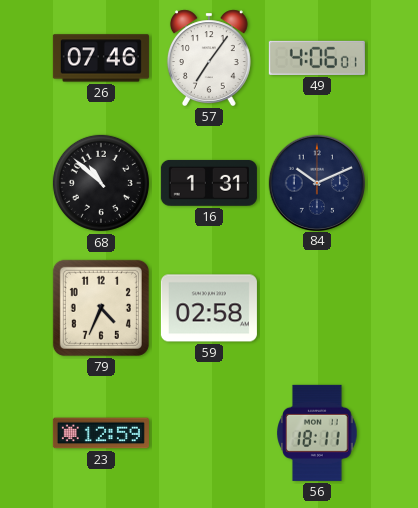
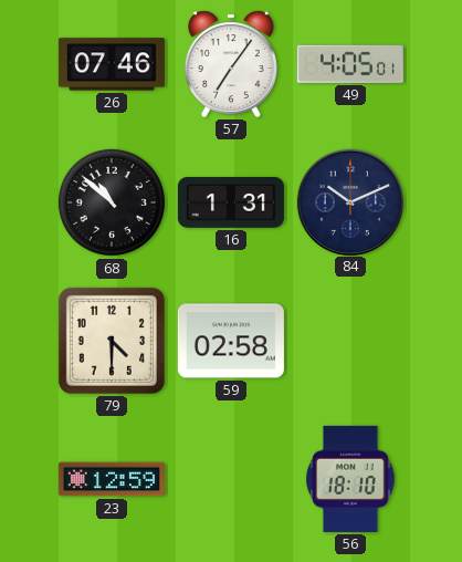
49: 4:06 -> 4:05
79: 4:34 -> 4:30
56: 18:11 -> 18:10
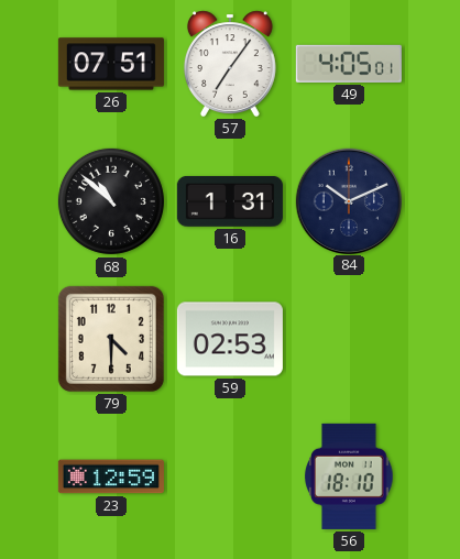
26: 07:46 -> 07:51
59: 02:58 -> 02:53
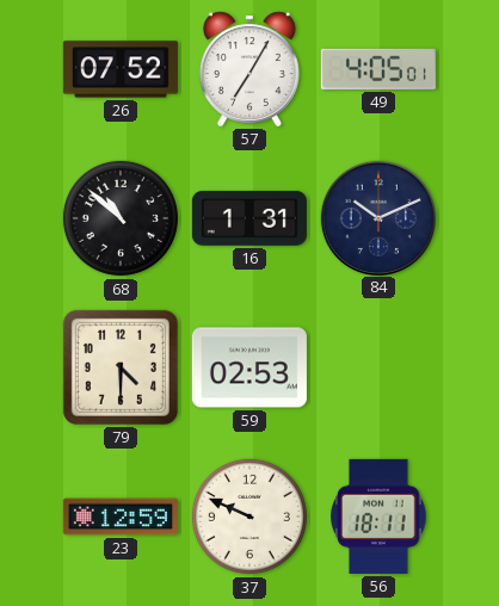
26: 07:51 -> 07:52
57: 7:06 -> 7:05
37: none -> 9:49
56: 18:10 -> 18:11
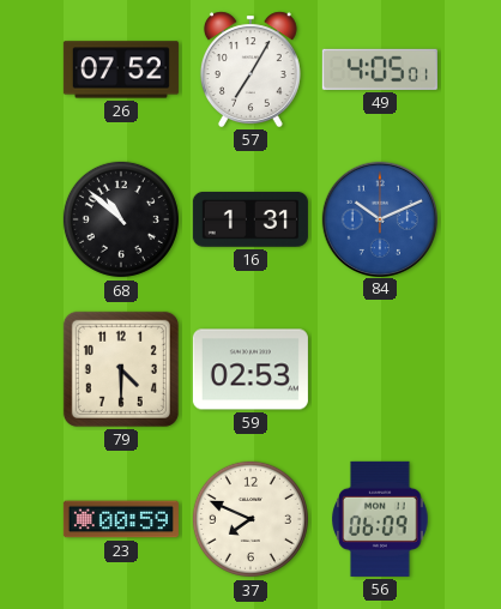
84 dial: navy -> blue
23: 12:59 -> 00:59
37: 9:49 -> 7:49
56: 18:11 -> 06:09
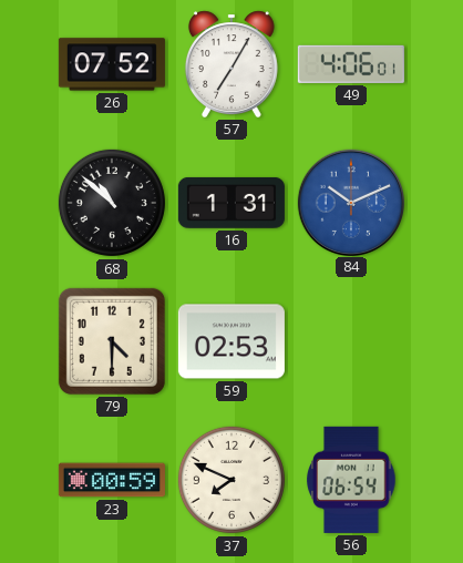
49: 4:05 -> 4:06
56: 06:09 -> 06:54
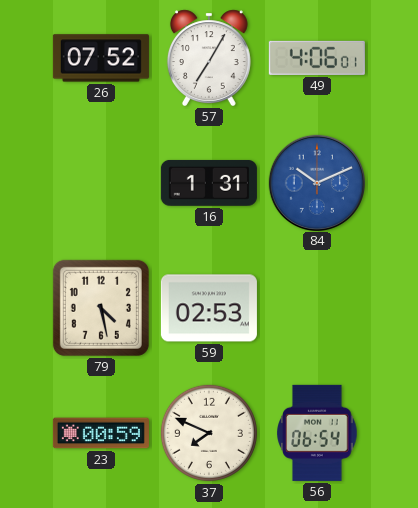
68: 10:52 -> none
79: 4:30 -> 4:28
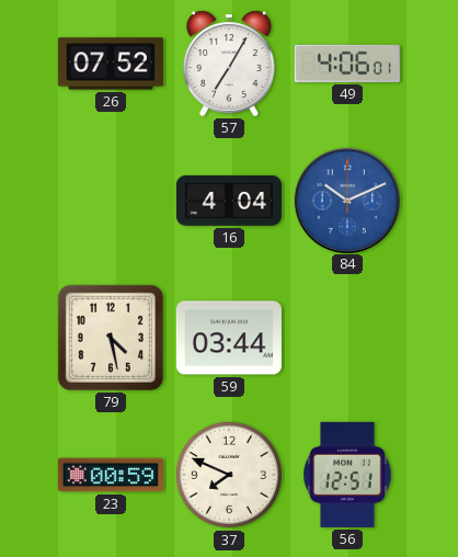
16: 1:31 -> 4:04
59: 02:53 -> 03:44
56: 06:54 -> 12:51
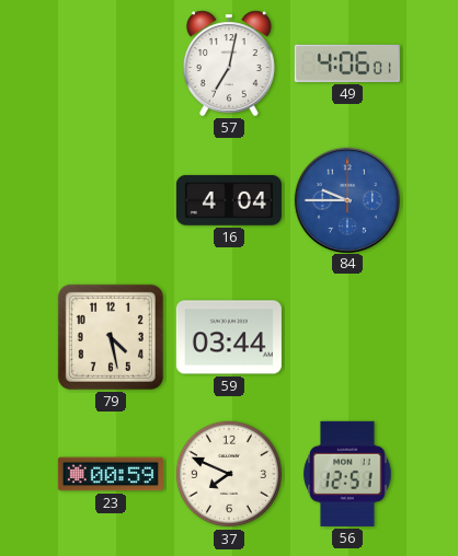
26: 07:52 -> none
57: 7:05 -> 7:02
84: 10:11 -> 9:45
